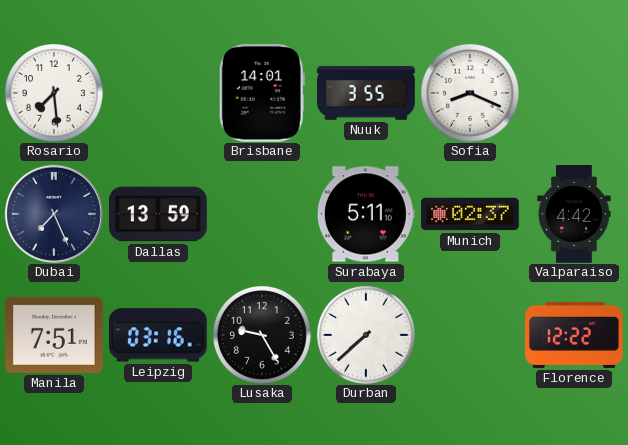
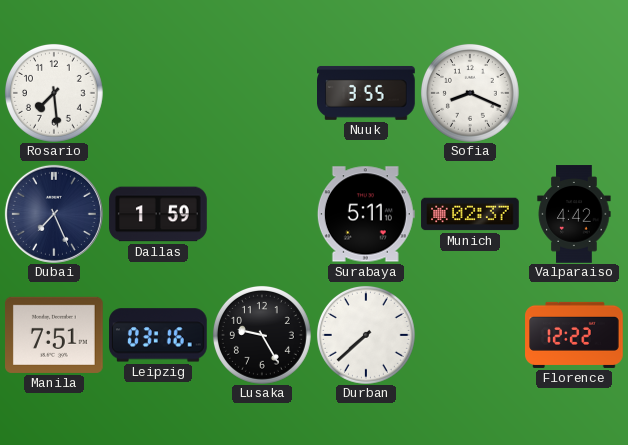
Brisbane: 14:01 -> none
Dallas: 13:59 -> 1:59
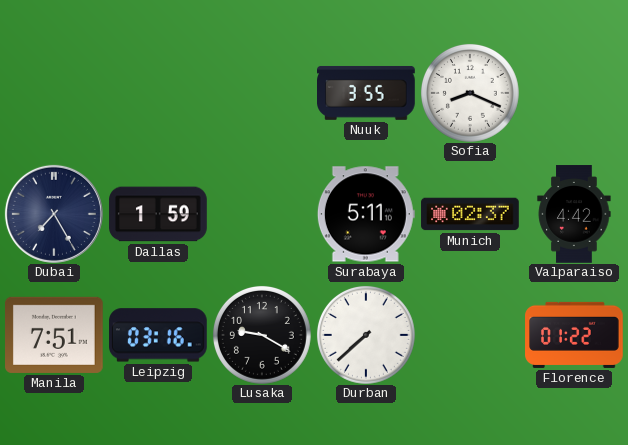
Rosario: 7:29 -> none
Dubai: 7:26 -> 7:25
Lusaka: 9:25 -> 9:20
Florence: 12:22 -> 01:22
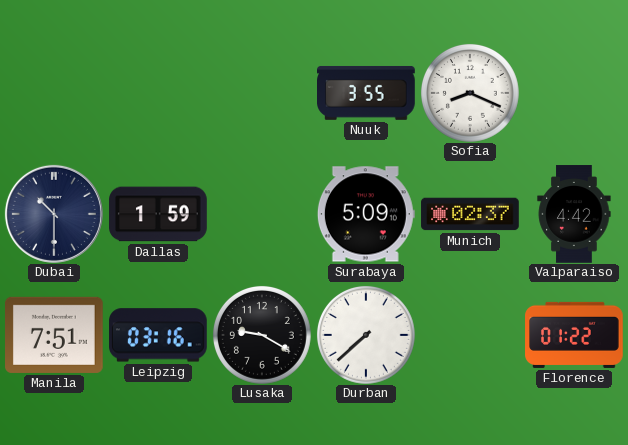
Dubai: 7:25 -> 10:30
Surabaya: 5:11 -> 5:09
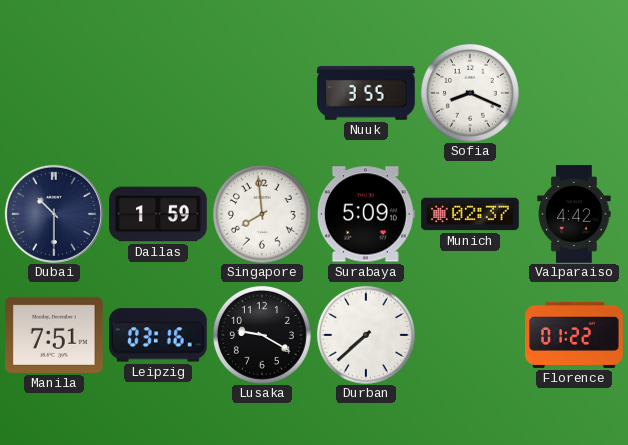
Singapore: none -> 7:59
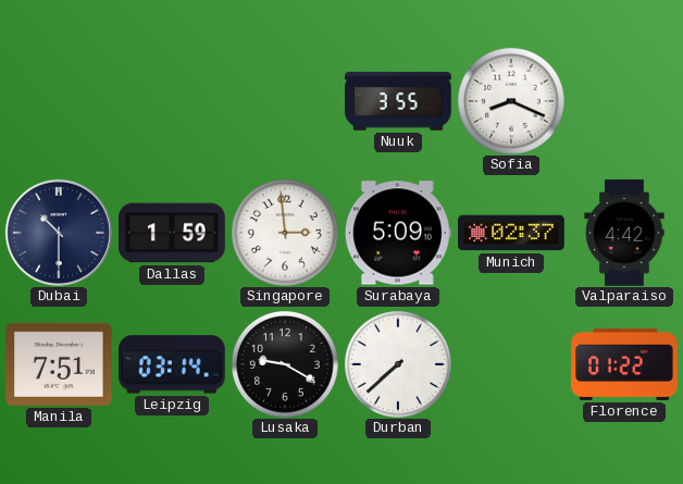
Singapore: 7:59 -> 2:59
Leipzig: 03:16 -> 03:14
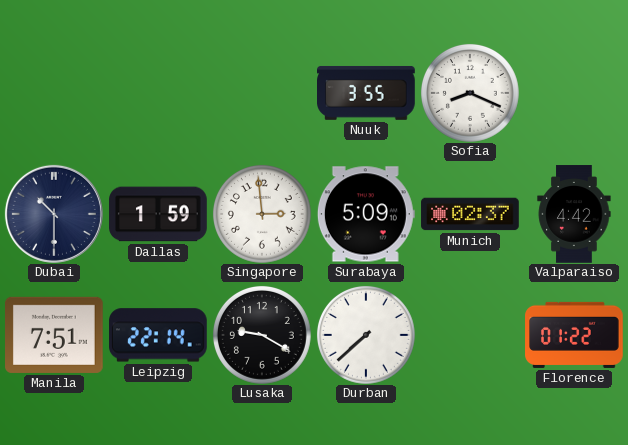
Leipzig: 03:14 -> 22:14
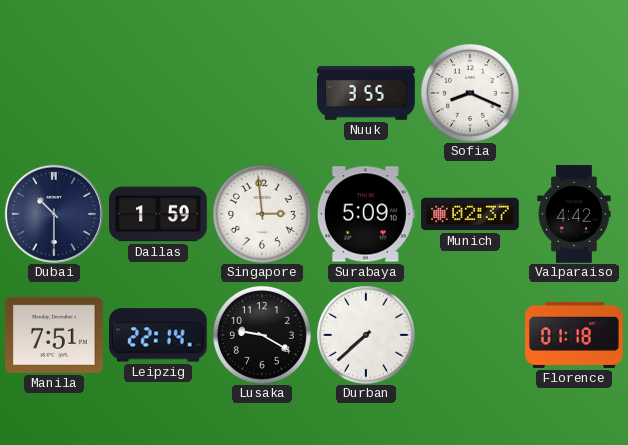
Florence: 01:22 -> 01:18
